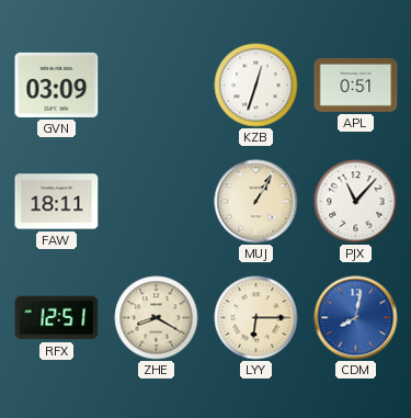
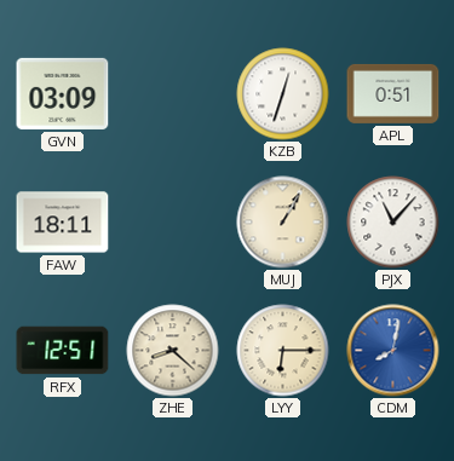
ZHE: 8:20 -> 8:22
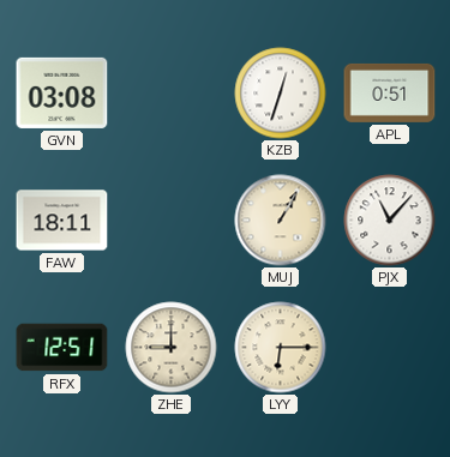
GVN: 03:09 -> 03:08
ZHE: 8:22 -> 9:00
CDM: 8:02 -> none
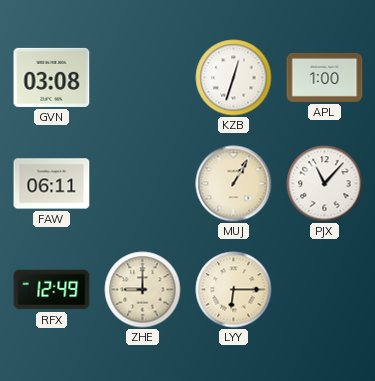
APL: 0:51 -> 1:00
FAW: 18:11 -> 06:11
RFX: 12:51 -> 12:49
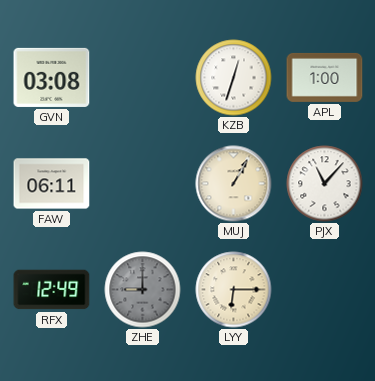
ZHE dial: cream -> grey
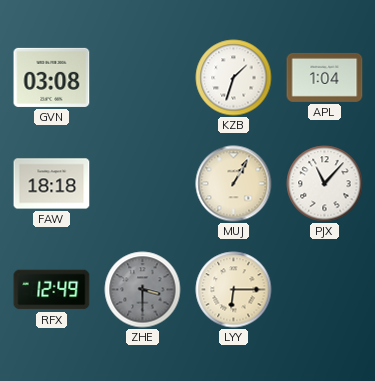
KZB: 12:33 -> 1:33
APL: 1:00 -> 1:04
FAW: 06:11 -> 18:18
ZHE: 9:00 -> 3:30
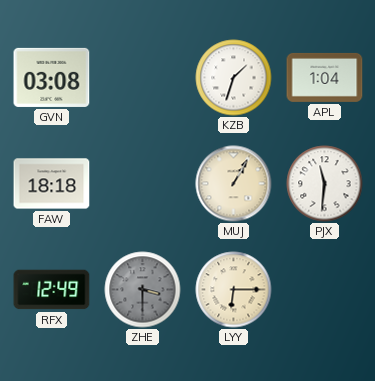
PJX: 11:07 -> 11:31
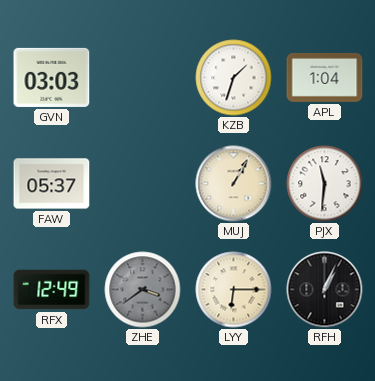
GVN: 03:08 -> 03:03
FAW: 18:18 -> 05:37
ZHE: 3:30 -> 3:39
RFH: none -> 1:04
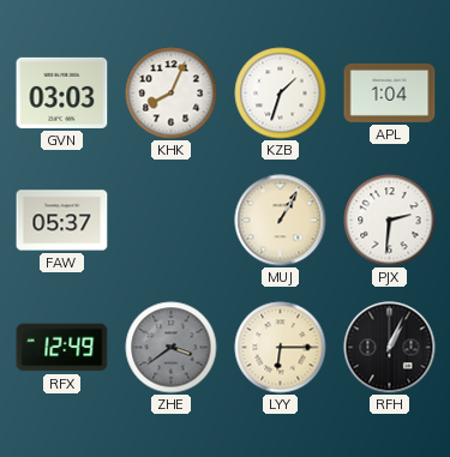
KHK: none -> 8:04
PJX: 11:31 -> 2:31
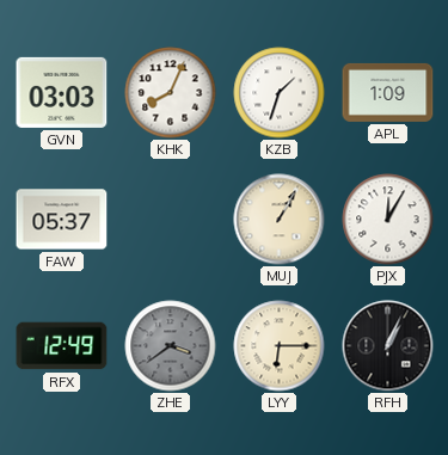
APL: 1:04 -> 1:09
PJX: 2:31 -> 12:05
